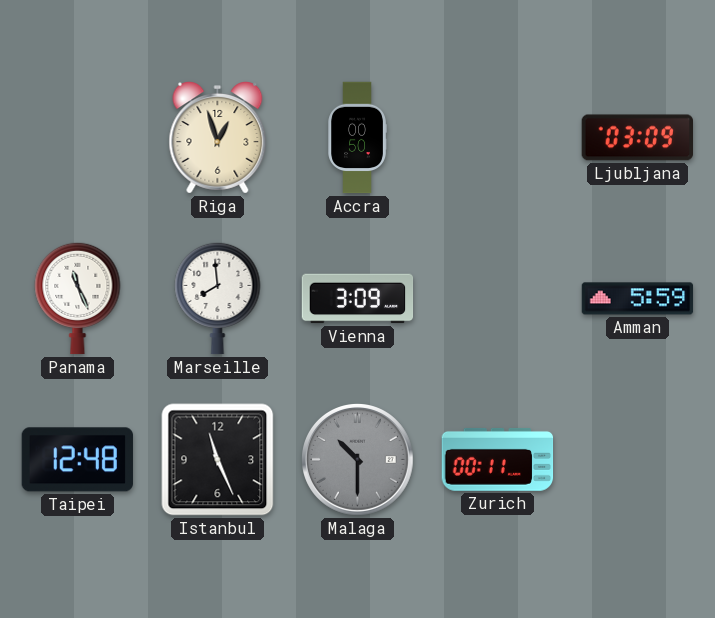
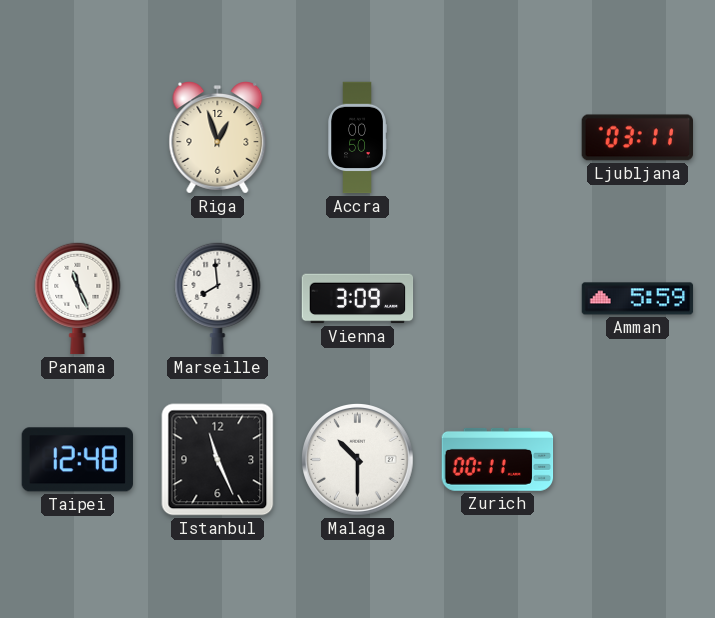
Ljubljana: 03:09 -> 03:11
Malaga dial: grey -> white
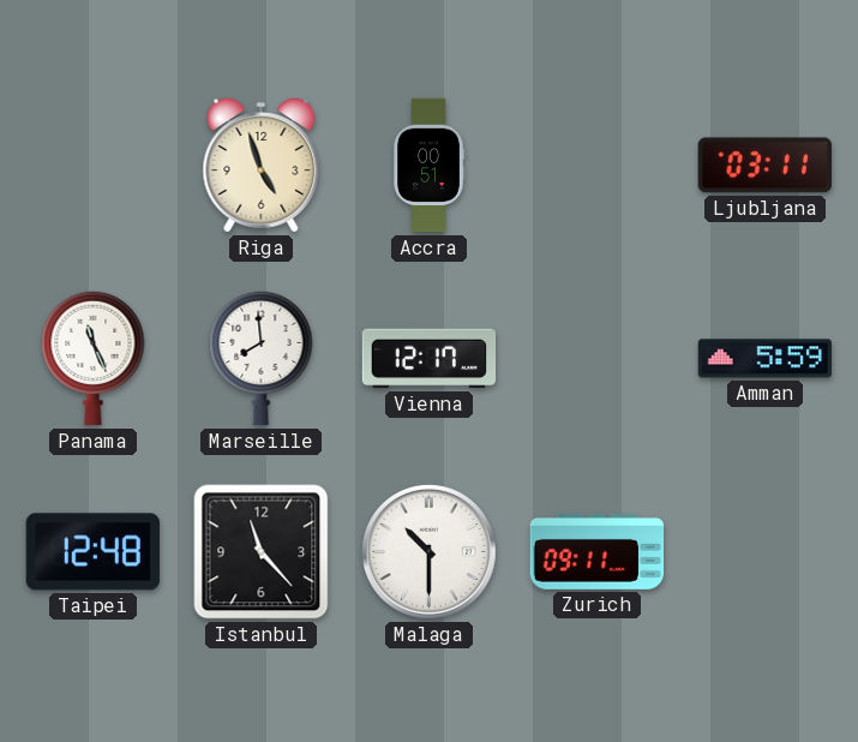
Riga: 12:57 -> 4:57
Accra: 00:50 -> 00:51
Vienna: 3:09 -> 12:17
Istanbul: 11:26 -> 11:23
Zurich: 00:11 -> 09:11
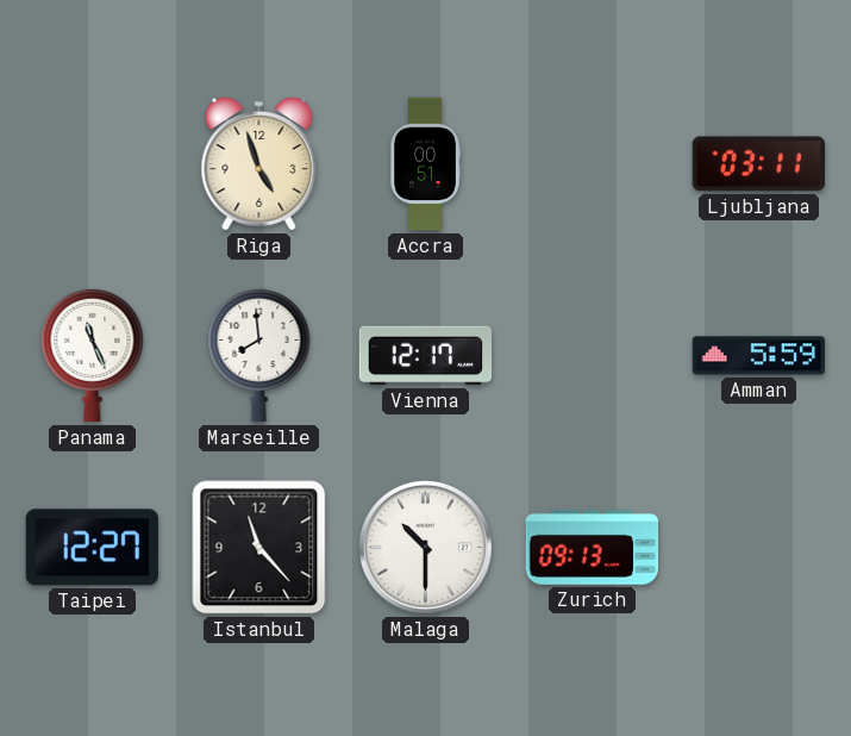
Taipei: 12:48 -> 12:27
Zurich: 09:11 -> 09:13
